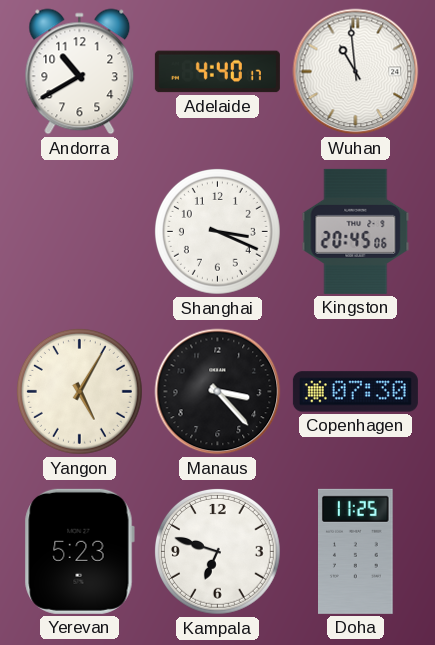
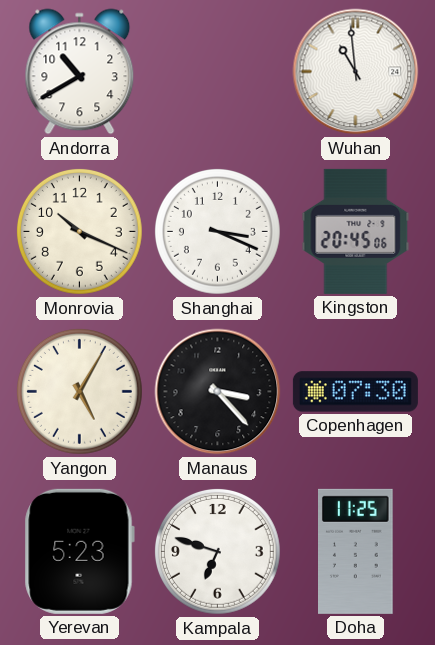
Adelaide: 4:40 -> none
Monrovia: none -> 10:19
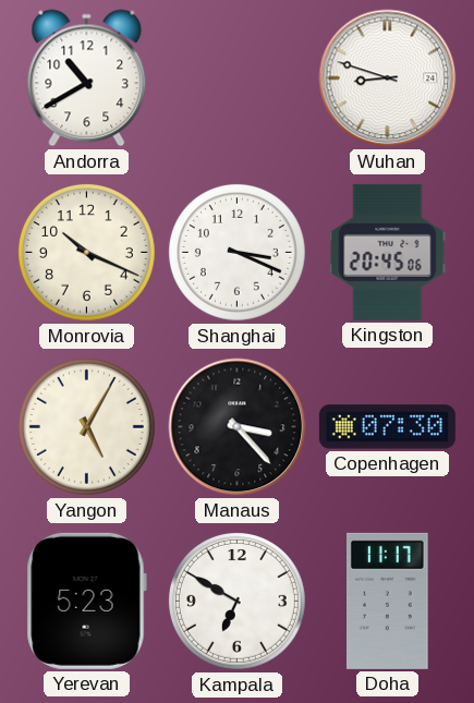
Wuhan: 10:59 -> 8:48
Kampala: 6:48 -> 6:50
Doha: 11:25 -> 11:17
